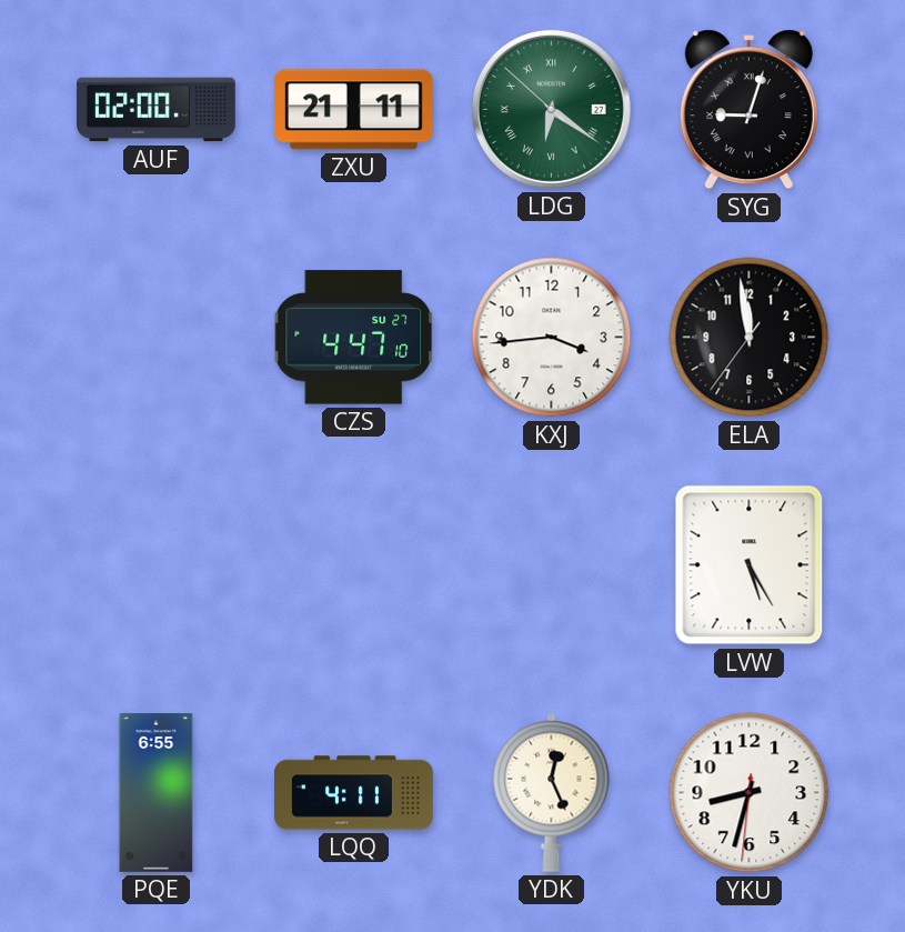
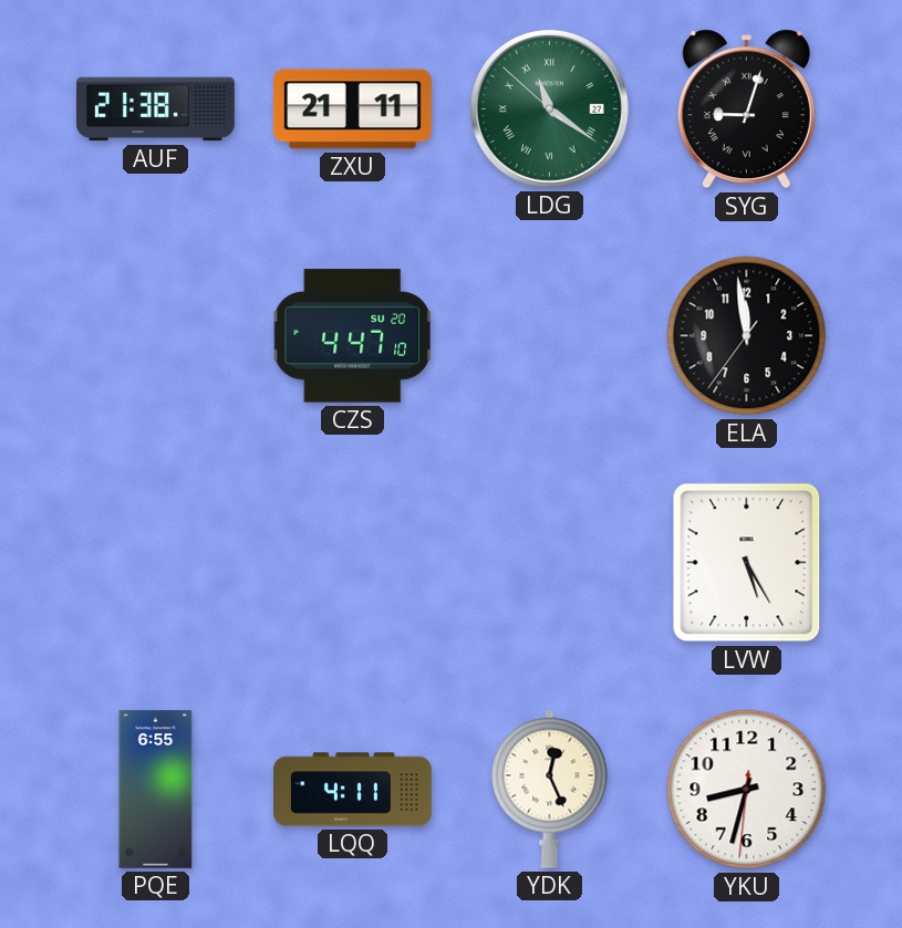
AUF: 02:00 -> 21:38
LDG: 6:20 -> 11:20
CZS date: SU 27 -> SU 20
KXJ: 3:44 -> none
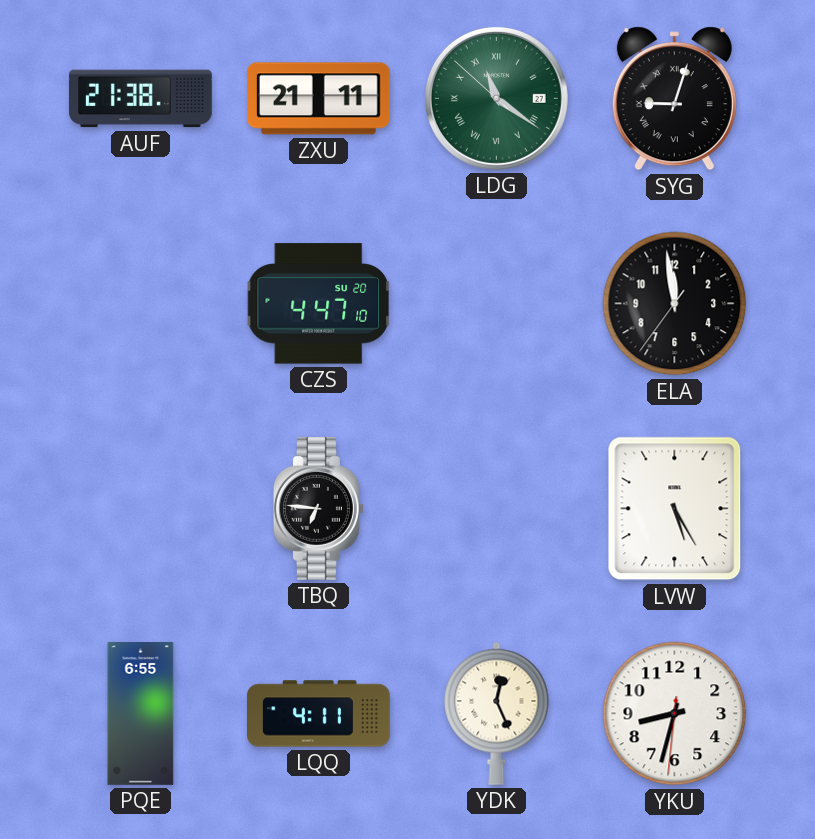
TBQ: none -> 6:46
